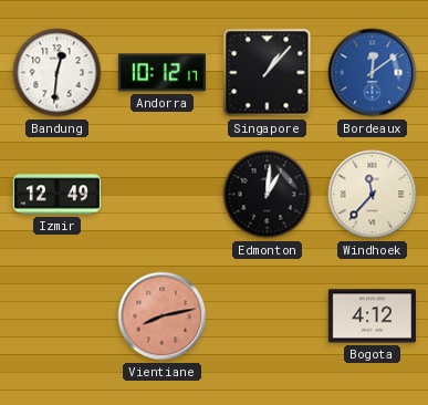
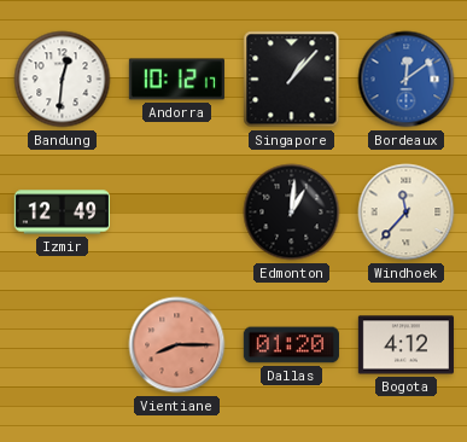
Vientiane: 8:13 -> 8:15
Dallas: none -> 01:20
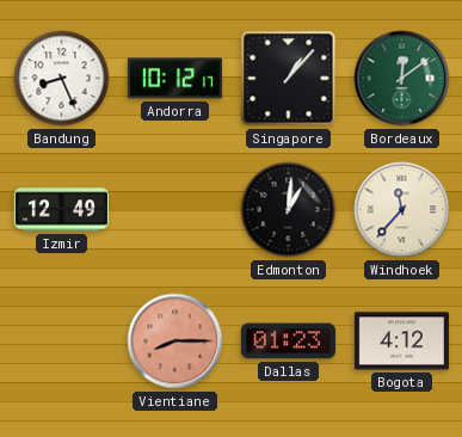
Bandung: 12:31 -> 8:26
Bordeaux dial: blue -> green
Dallas: 01:20 -> 01:23
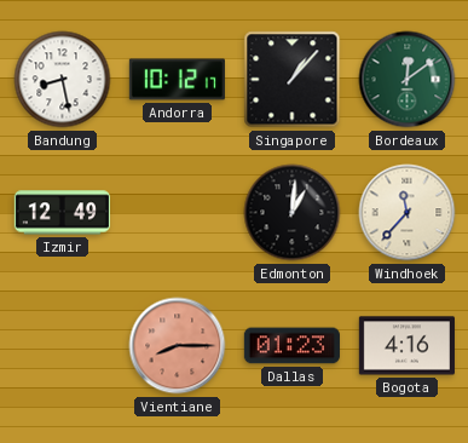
Bandung: 8:26 -> 8:28
Bogota: 4:12 -> 4:16
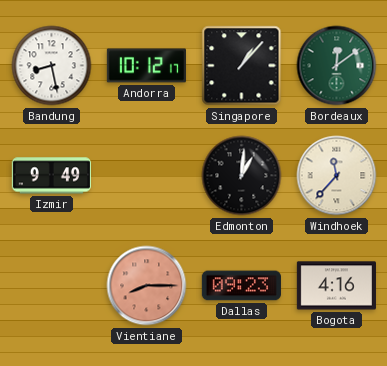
Izmir: 12:49 -> 9:49
Dallas: 01:23 -> 09:23
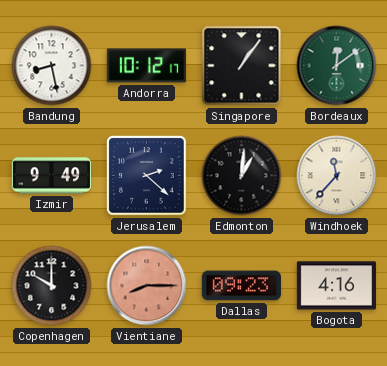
Singapore: 1:07 -> 1:06
Jerusalem: none -> 2:22
Copenhagen: none -> 10:00
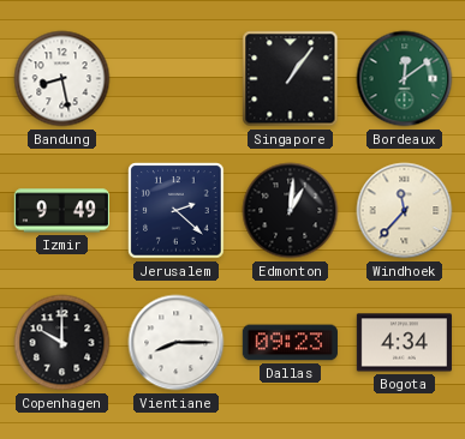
Andorra: 10:12 -> none
Vientiane dial: salmon -> white
Bogota: 4:16 -> 4:34
